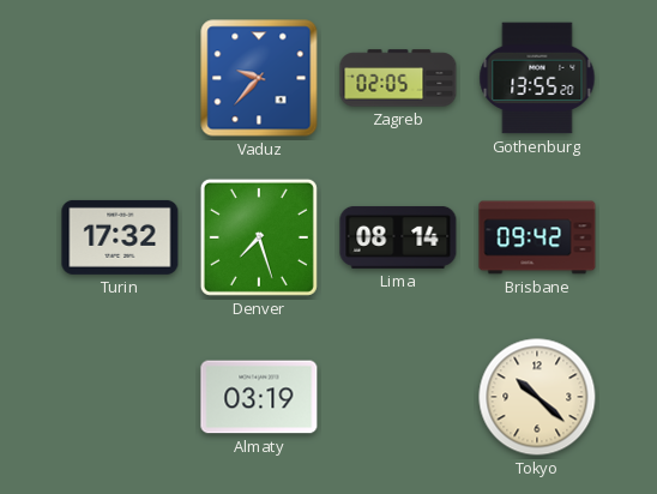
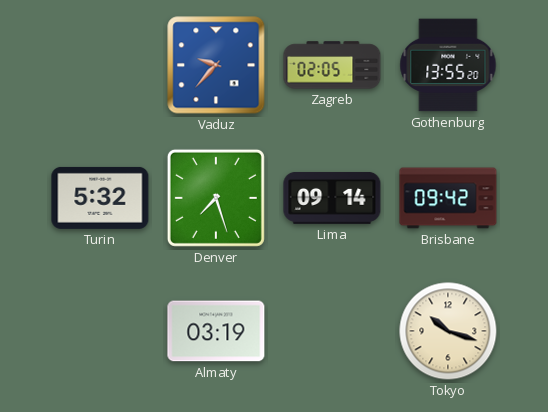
Turin: 17:32 -> 5:32
Lima: 08:14 -> 09:14
Tokyo: 10:22 -> 10:18
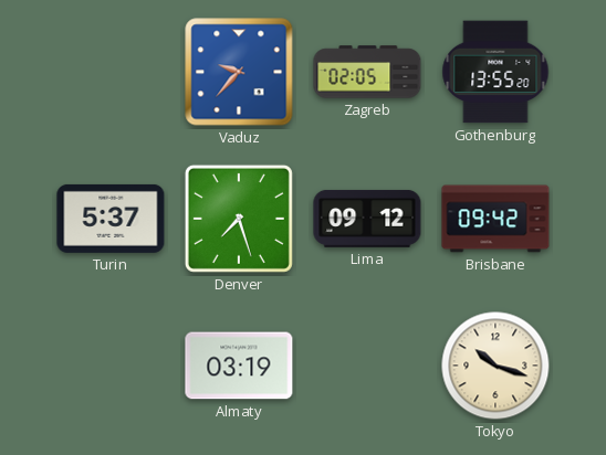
Turin: 5:32 -> 5:37
Lima: 09:14 -> 09:12
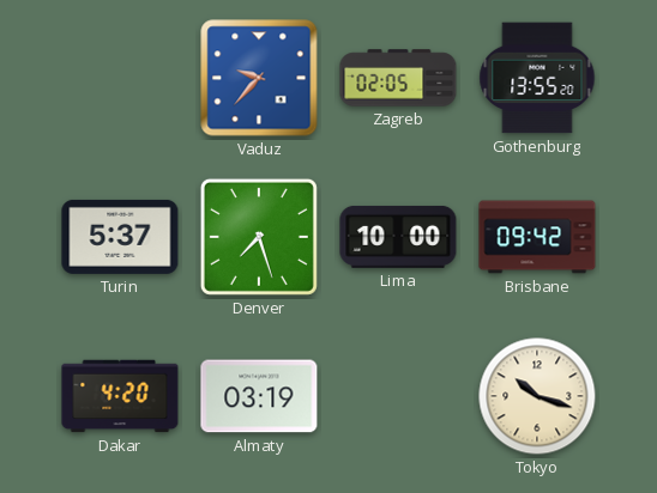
Lima: 09:12 -> 10:00
Dakar: none -> 4:20
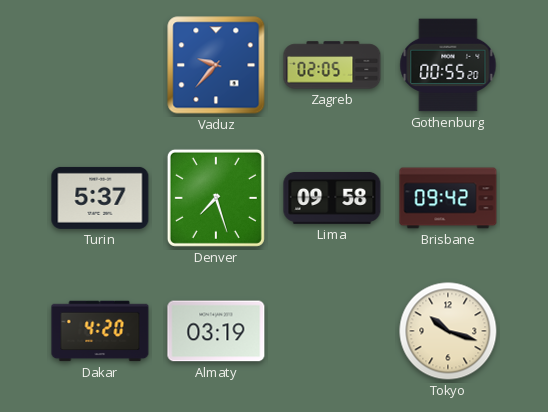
Gothenburg: 13:55 -> 00:55
Lima: 10:00 -> 09:58
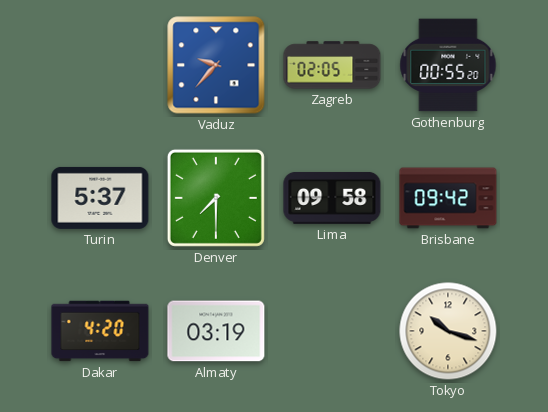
Denver: 7:27 -> 7:30
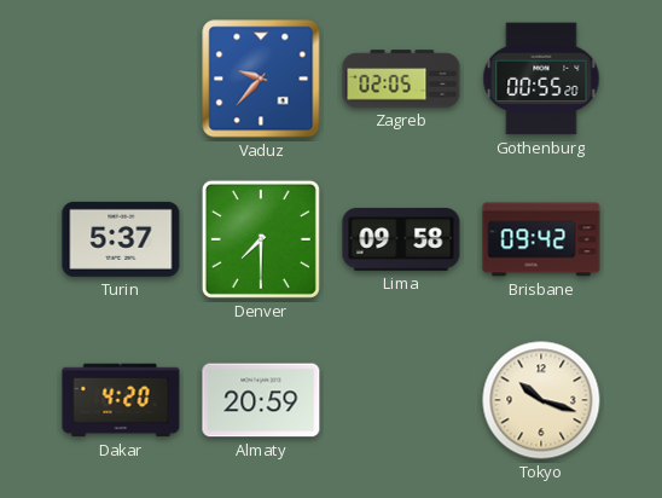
Almaty: 03:19 -> 20:59
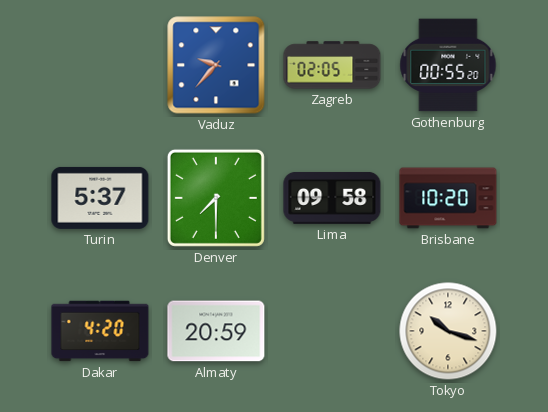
Brisbane: 09:42 -> 10:20
